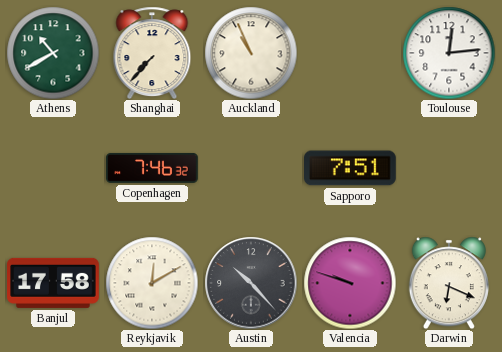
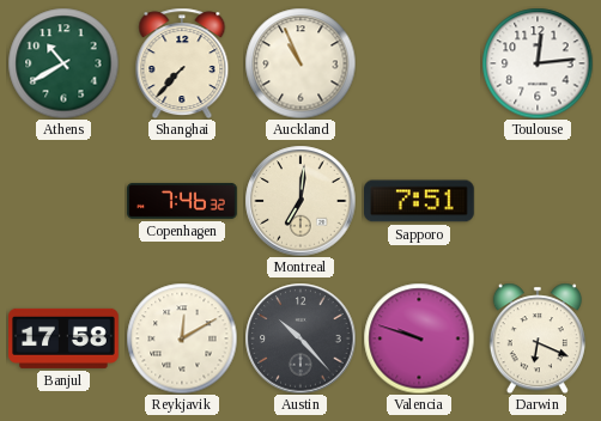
Montreal: none -> 7:01
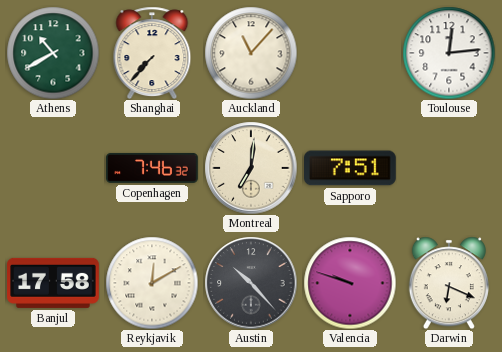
Auckland: 10:56 -> 11:07
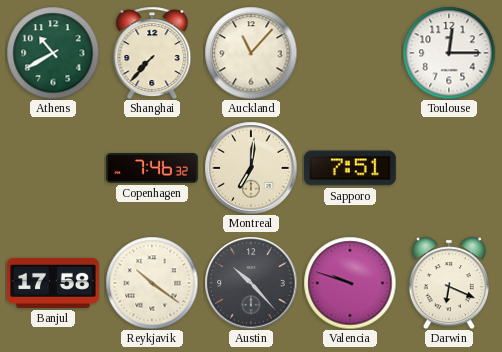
Toulouse: 12:14 -> 12:15
Reykjavik: 12:10 -> 10:21
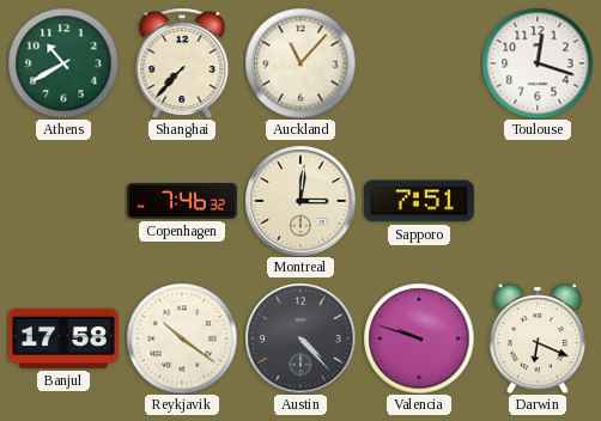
Toulouse: 12:15 -> 12:18
Montreal: 7:01 -> 3:01
Austin: 10:23 -> 4:23
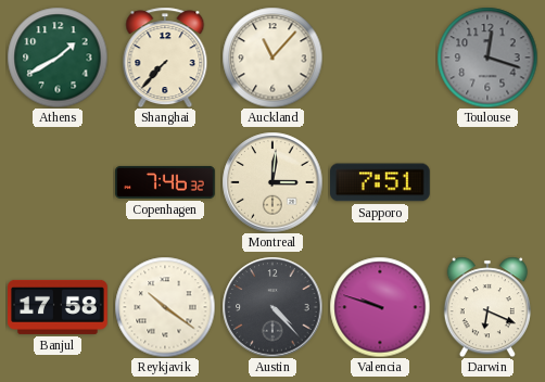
Athens: 10:40 -> 1:40
Toulouse dial: white -> grey
